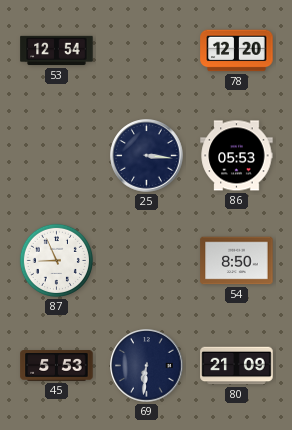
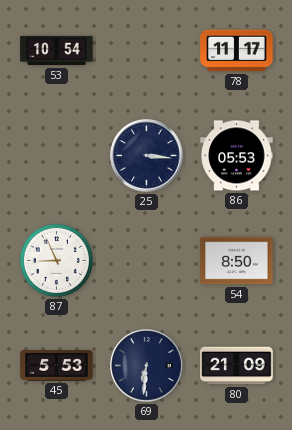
53: 12:54 -> 10:54
78: 12:20 -> 11:17
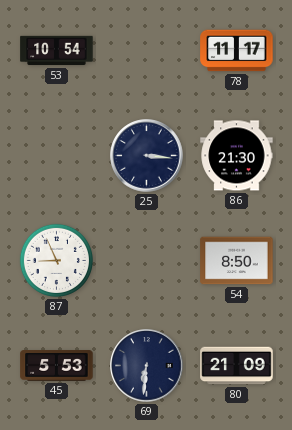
86: 05:53 -> 21:30
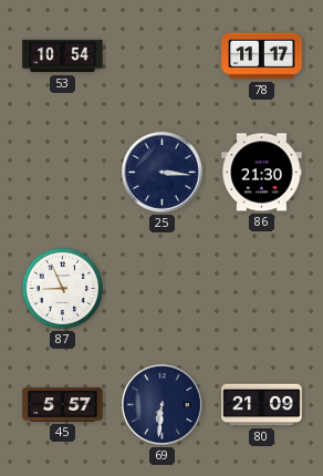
54: 8:50 -> none
45: 5:53 -> 5:57
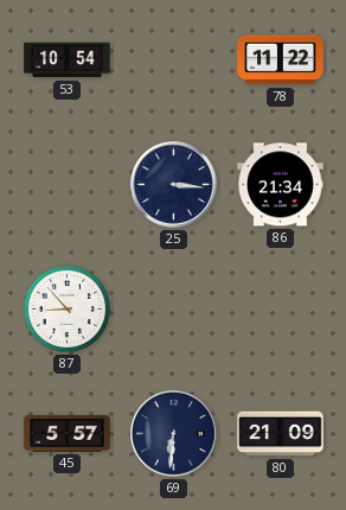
78: 11:17 -> 11:22
86: 21:30 -> 21:34
87: 8:56 -> 8:53
